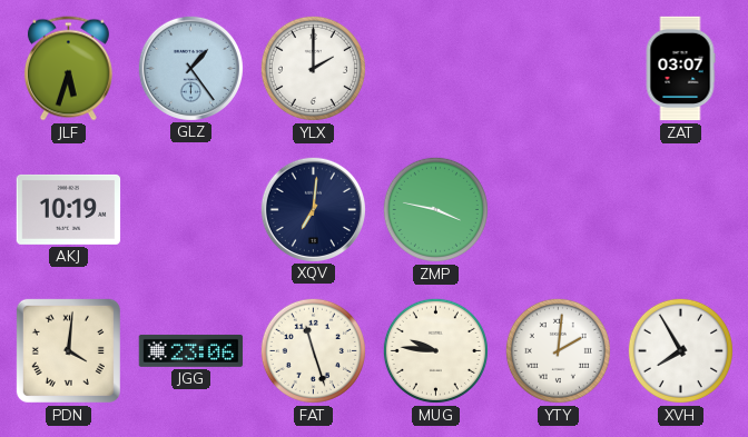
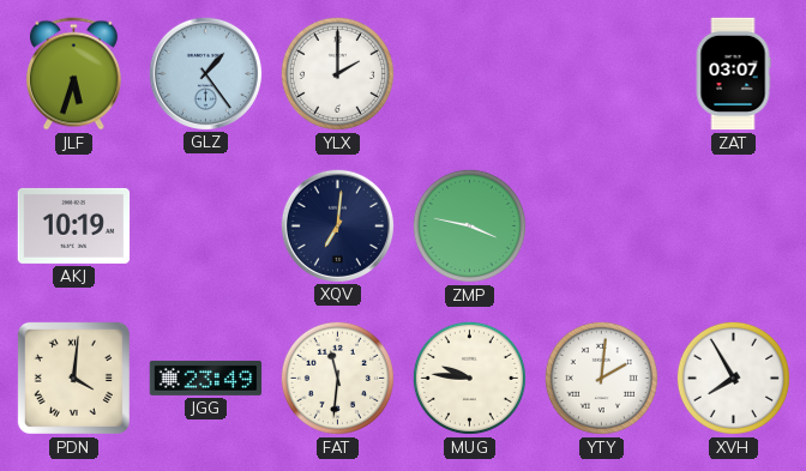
JGG: 23:06 -> 23:49
FAT: 11:27 -> 11:31
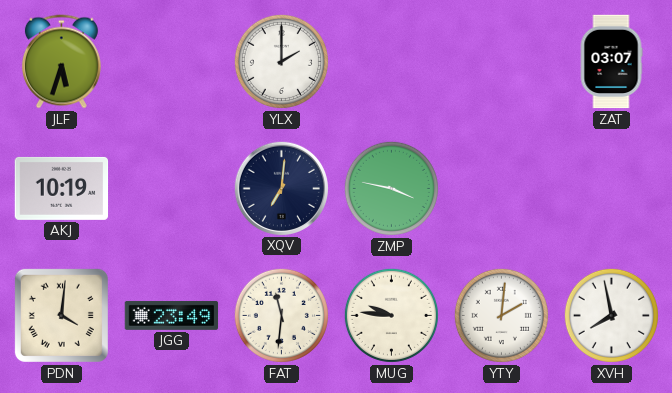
GLZ: 1:24 -> none
XVH: 7:55 -> 7:58
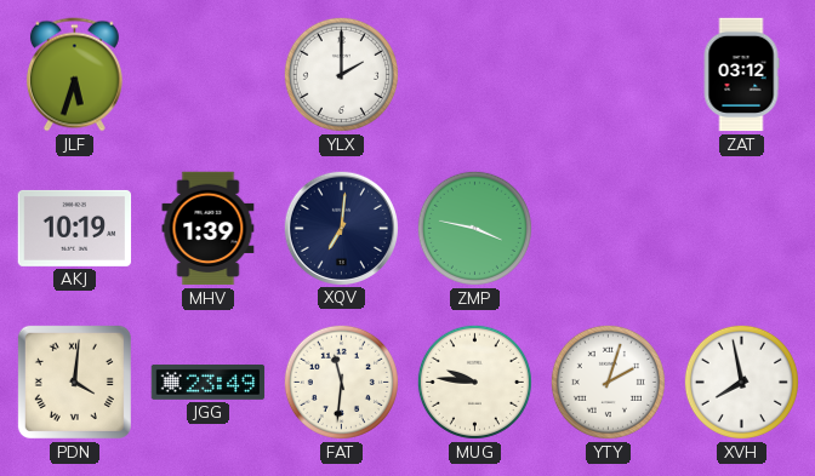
ZAT: 03:07 -> 03:12
MHV: none -> 1:39
YTY: 2:01 -> 2:03
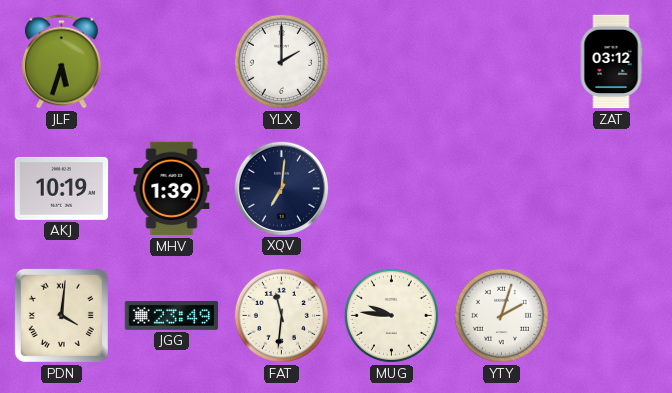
ZMP: 3:47 -> none
XVH: 7:58 -> none
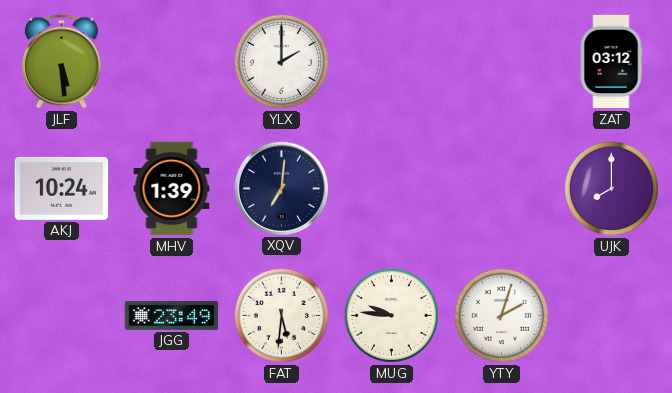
JLF: 5:33 -> 5:29
AKJ: 10:19 -> 10:24
UJK: none -> 8:00
PDN: 4:01 -> none
FAT: 11:31 -> 5:31
